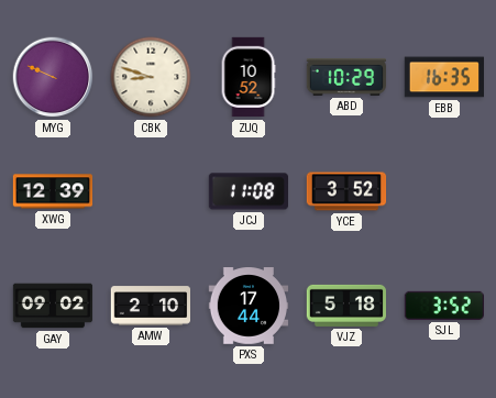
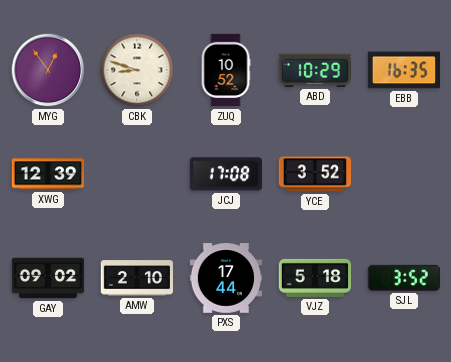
MYG: 9:49 -> 12:54
JCJ: 11:08 -> 17:08
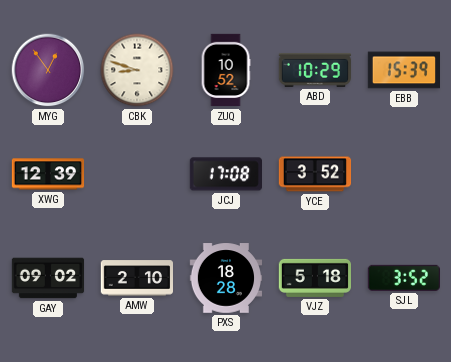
EBB: 16:35 -> 15:39
PXS: 17:44 -> 18:28
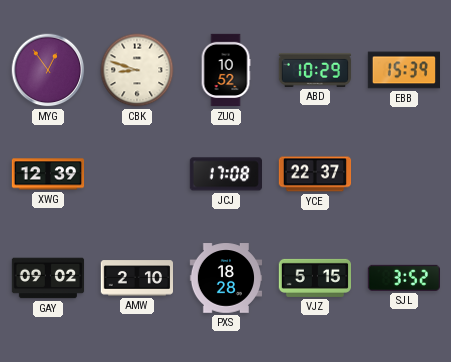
YCE: 3:52 -> 22:37
VJZ: 5:18 -> 5:15
